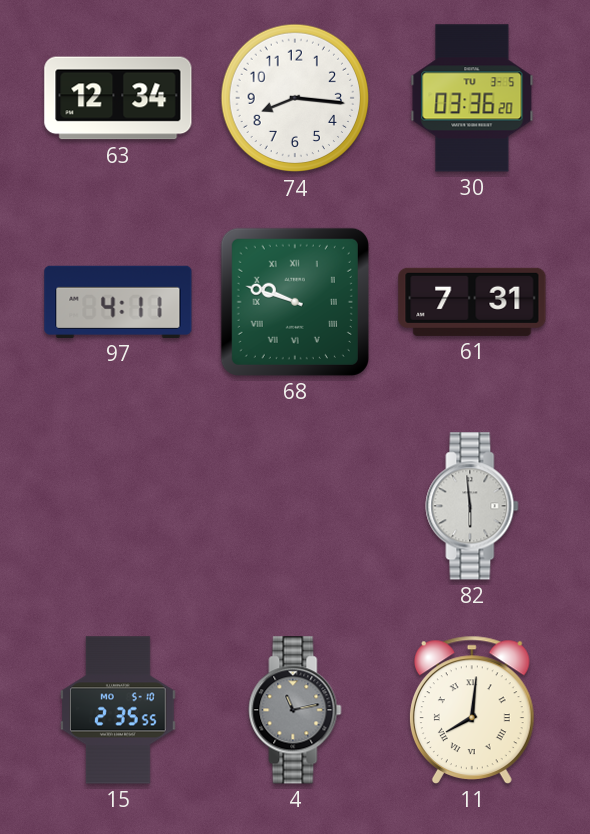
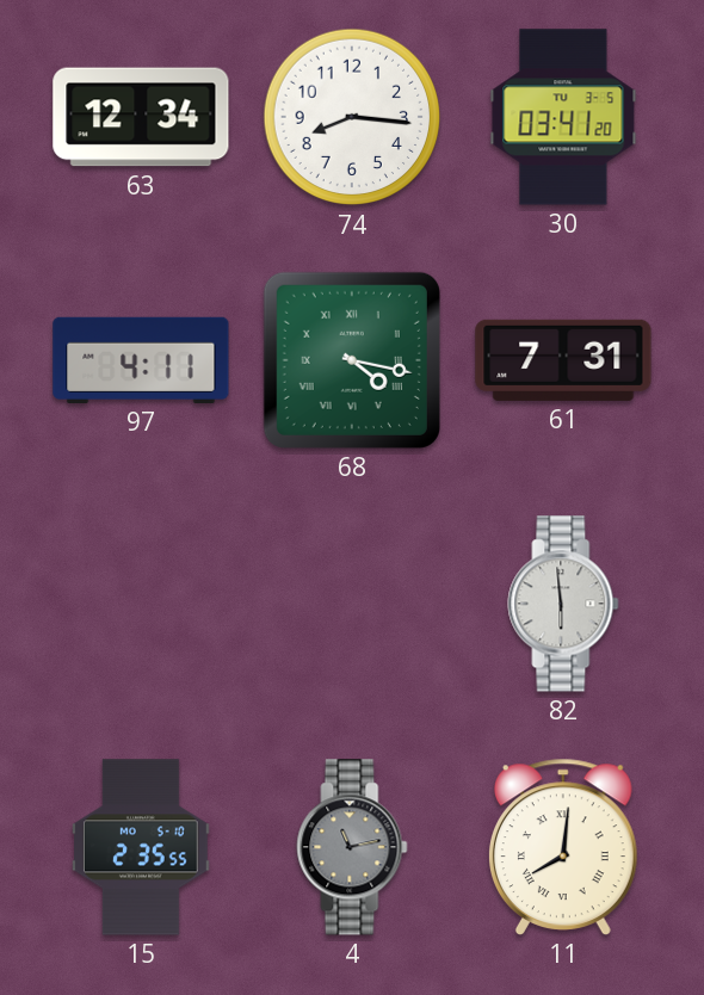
30: 03:36 -> 03:41
68: 9:48 -> 4:17
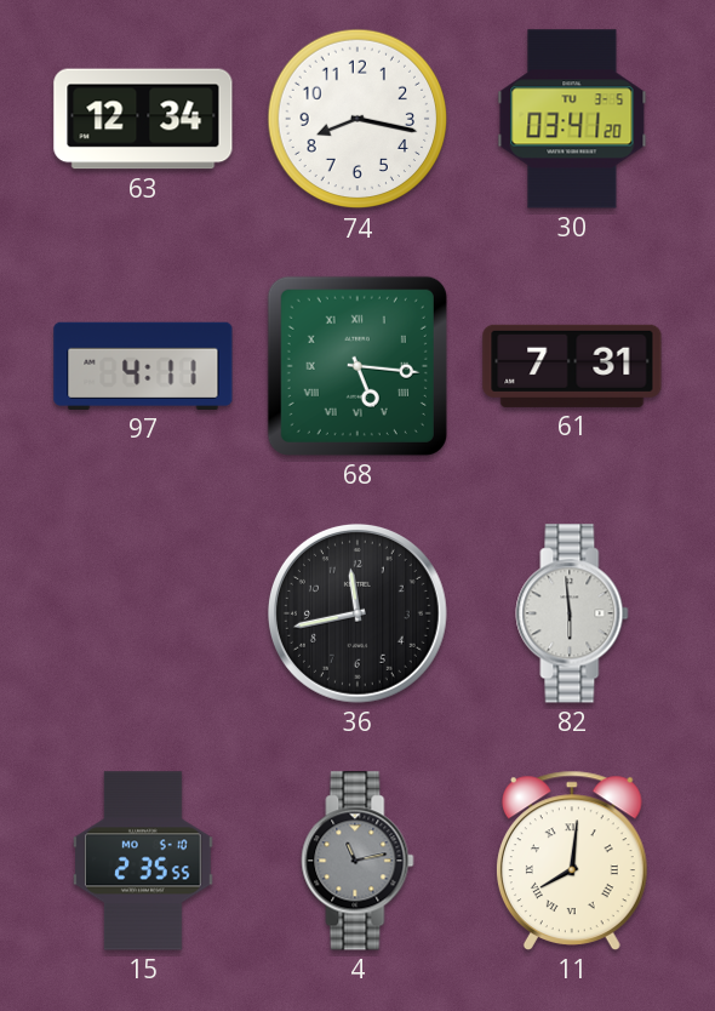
74: 8:16 -> 8:17
68: 4:17 -> 5:16
36: none -> 11:43
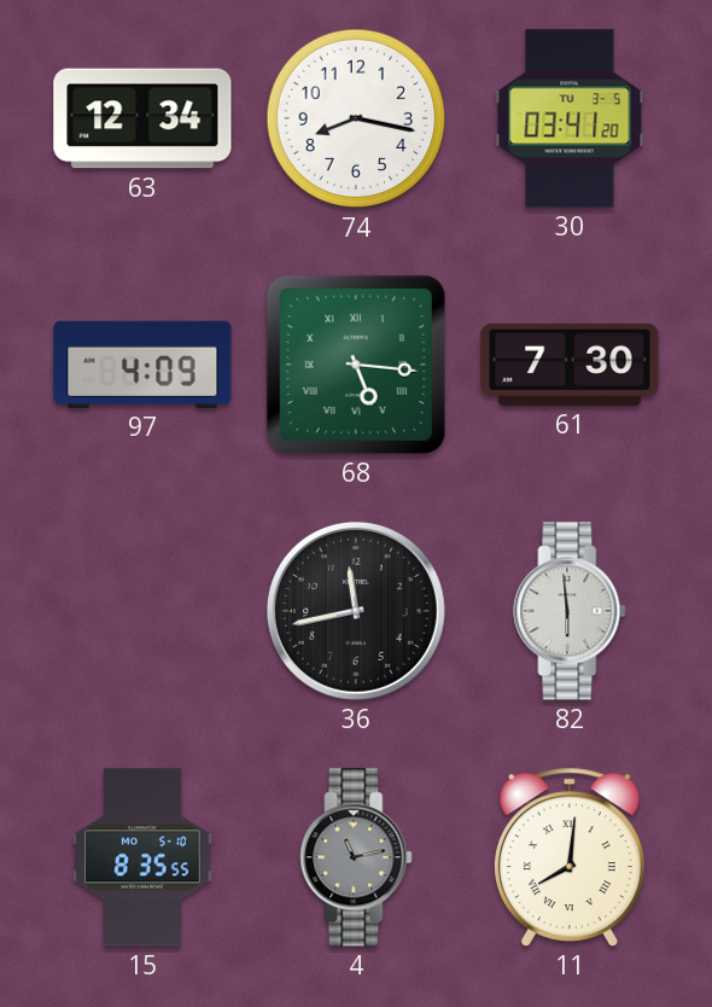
97: 4:11 -> 4:09
61: 7:31 -> 7:30
15: 2:35 -> 8:35
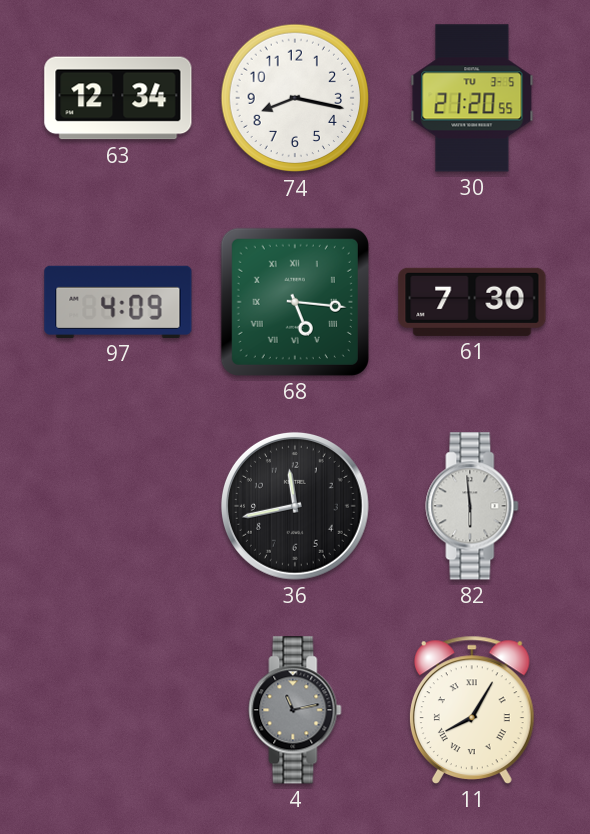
30: 03:41 -> 21:20
15: 8:35 -> none
11: 8:01 -> 8:05
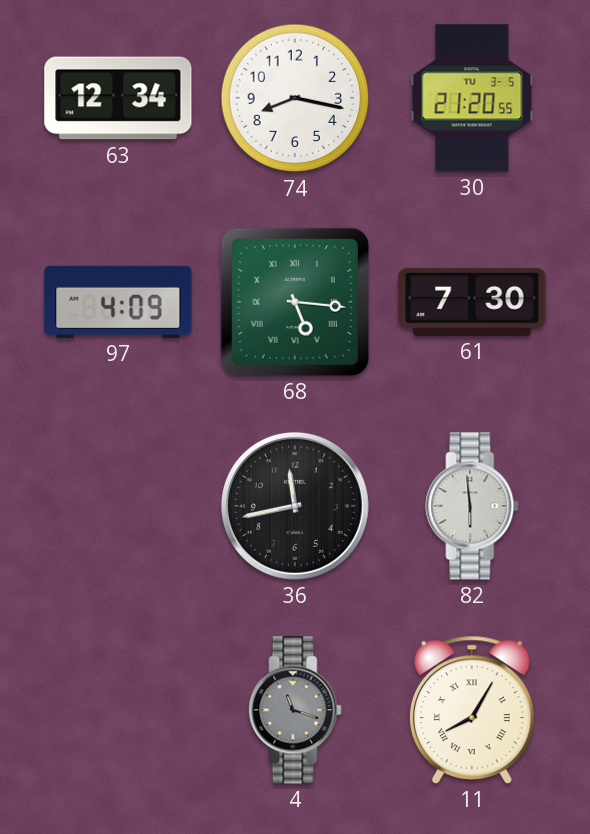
4: 11:13 -> 11:18
